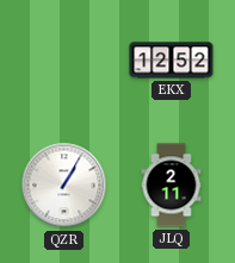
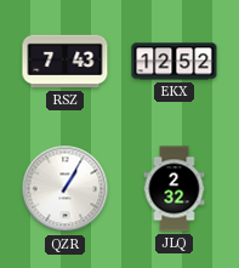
RSZ: none -> 7:43
JLQ: 2:11 -> 2:32
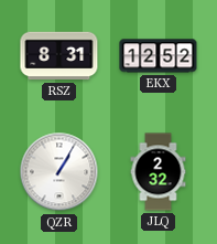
RSZ: 7:43 -> 8:31
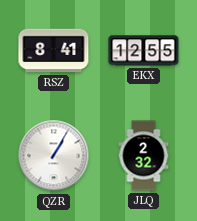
RSZ: 8:31 -> 8:41
EKX: 12:52 -> 12:55
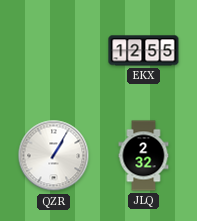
RSZ: 8:41 -> none
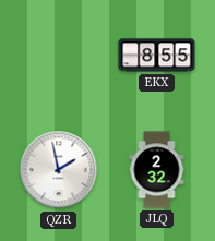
EKX: 12:55 -> 8:55
QZR: 1:05 -> 1:58
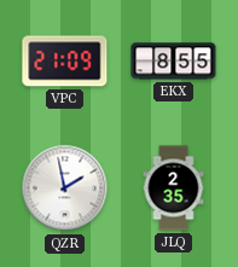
VPC: none -> 21:09
JLQ: 2:32 -> 2:35
